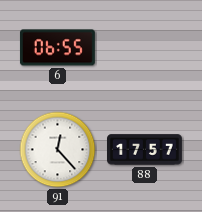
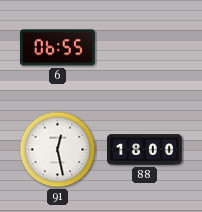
91: 12:23 -> 12:28
88: 17:57 -> 18:00
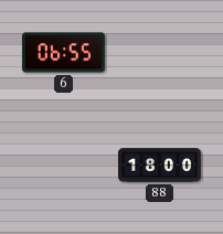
91: 12:28 -> none
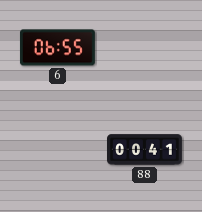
88: 18:00 -> 00:41
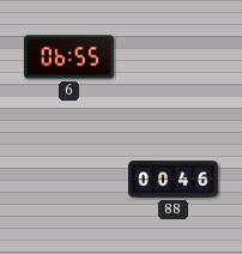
88: 00:41 -> 00:46
